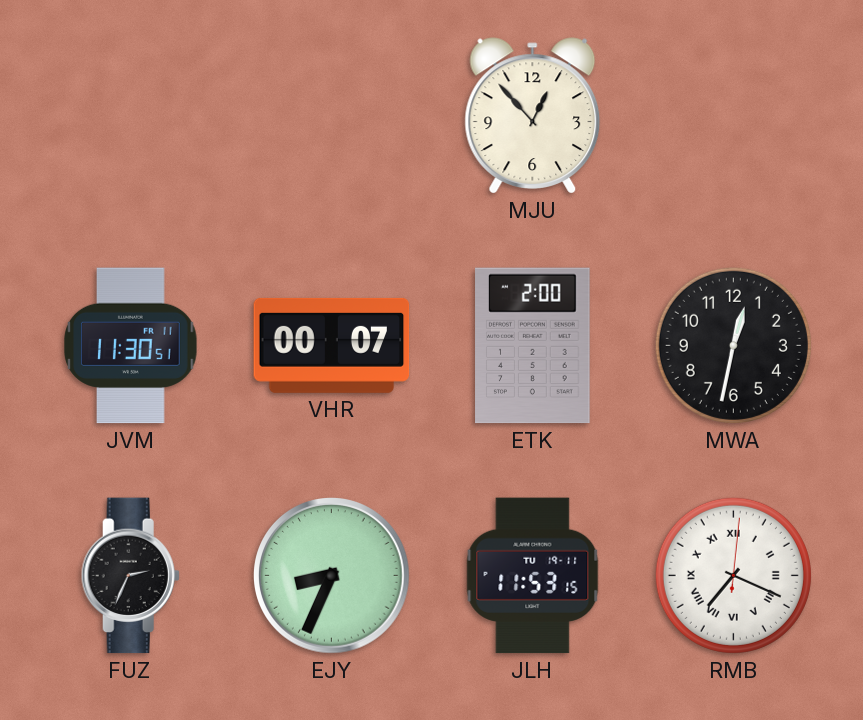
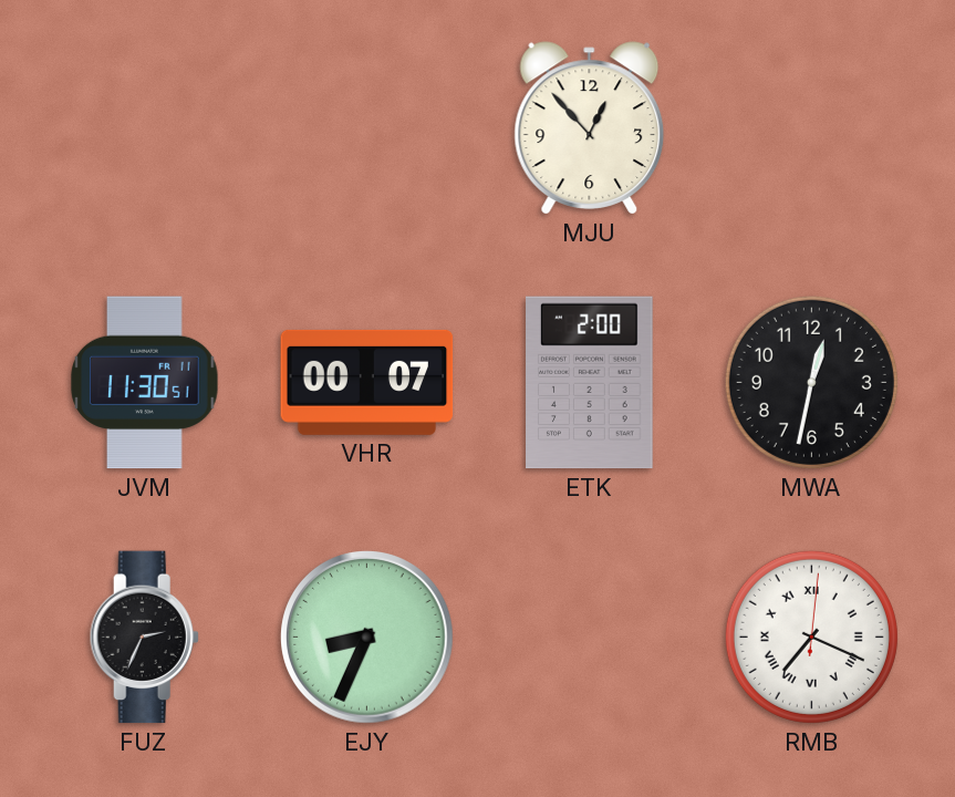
JLH: 11:53 -> none
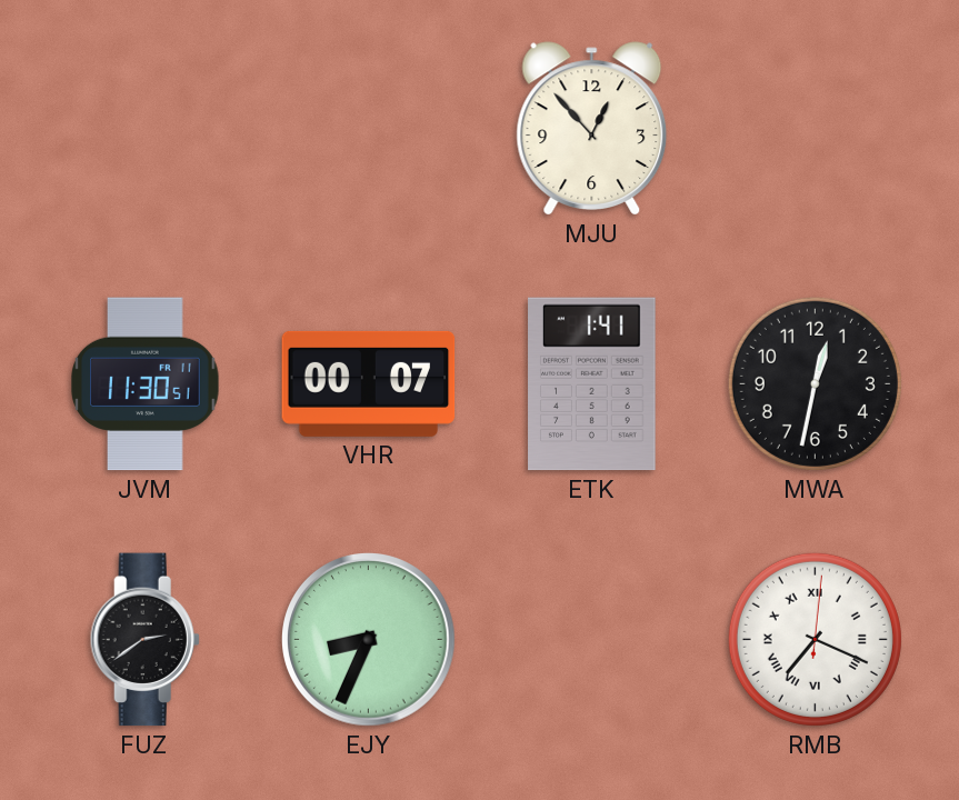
ETK: 2:00 -> 1:41
FUZ: 2:34 -> 2:39
